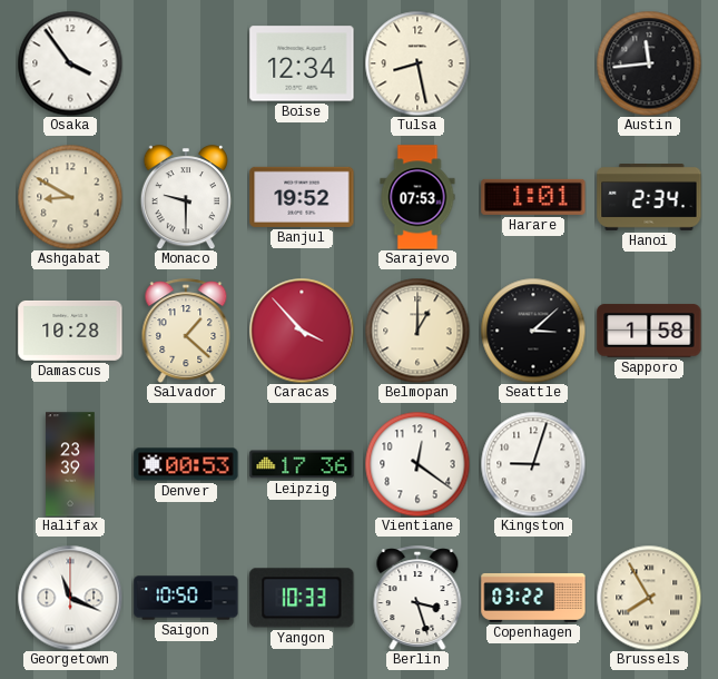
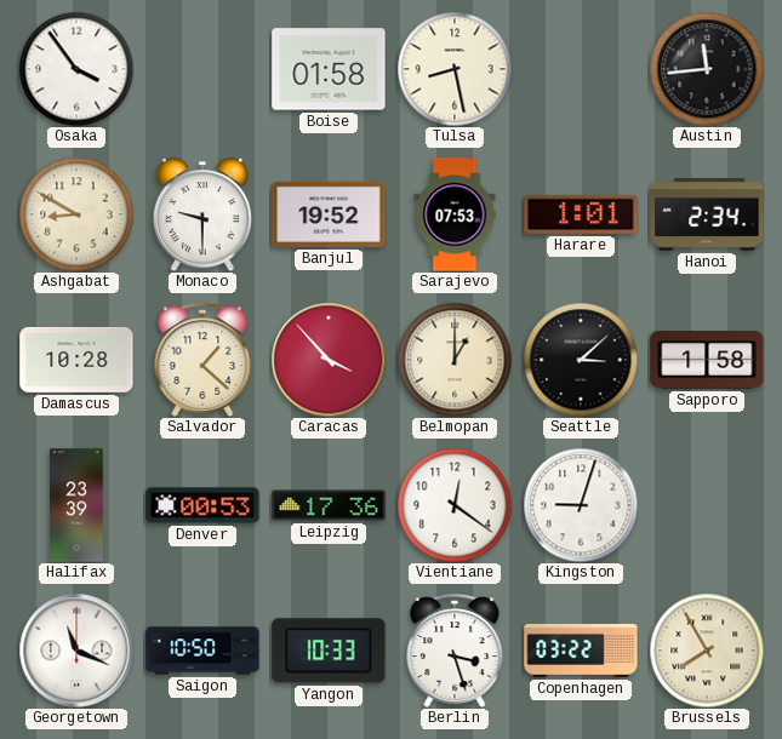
Boise: 12:34 -> 01:58
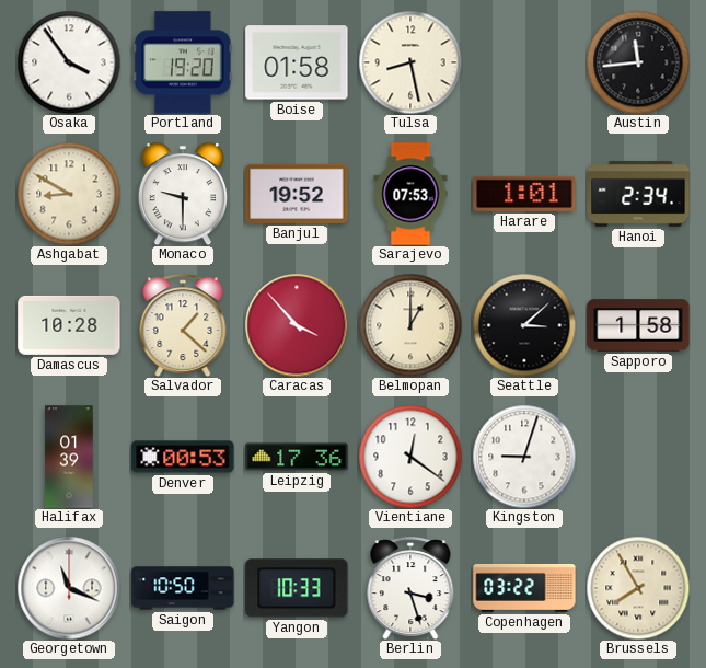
Portland: none -> 19:20
Halifax: 23:39 -> 01:39
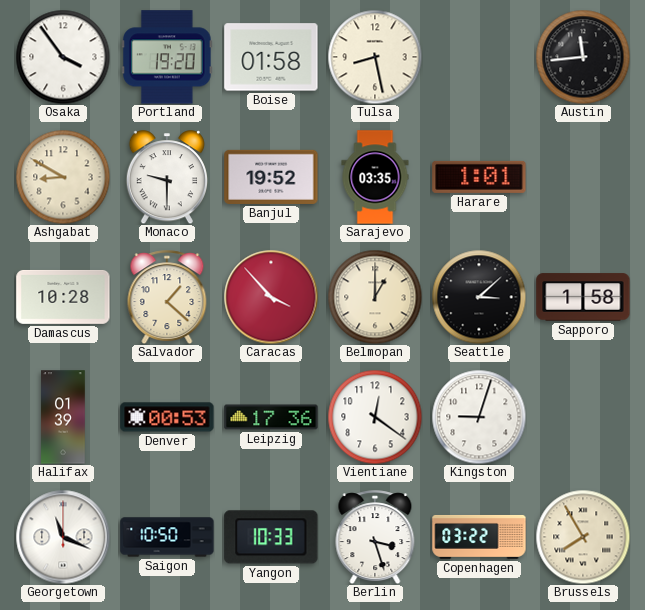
Sarajevo: 07:53 -> 03:35
Hanoi: 2:34 -> none
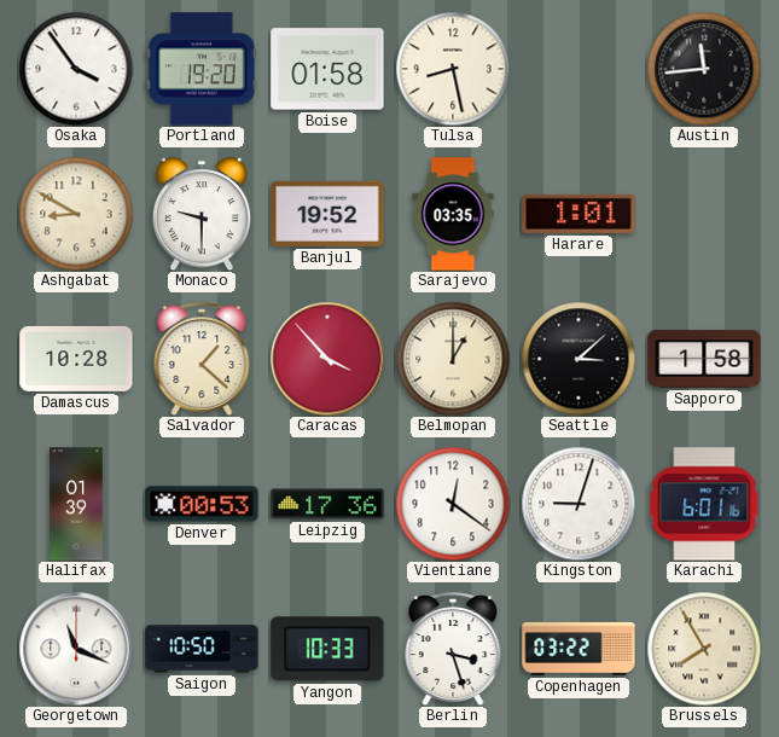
Karachi: none -> 6:01
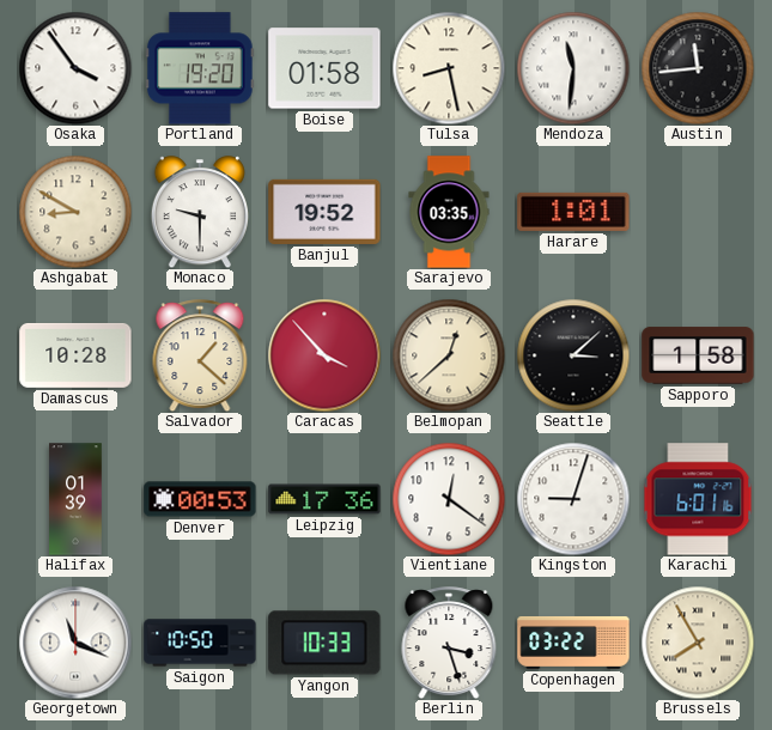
Mendoza: none -> 11:31
Belmopan: 1:00 -> 12:38
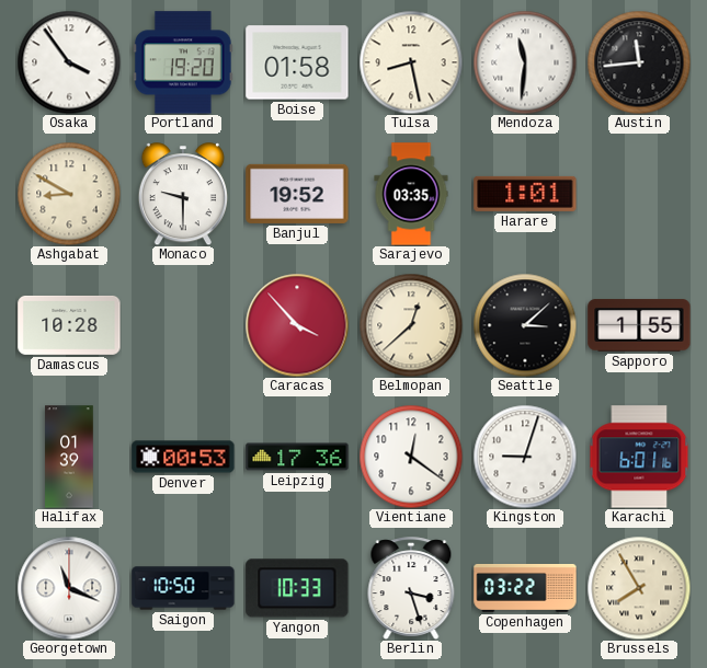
Salvador: 1:22 -> none
Sapporo: 1:58 -> 1:55
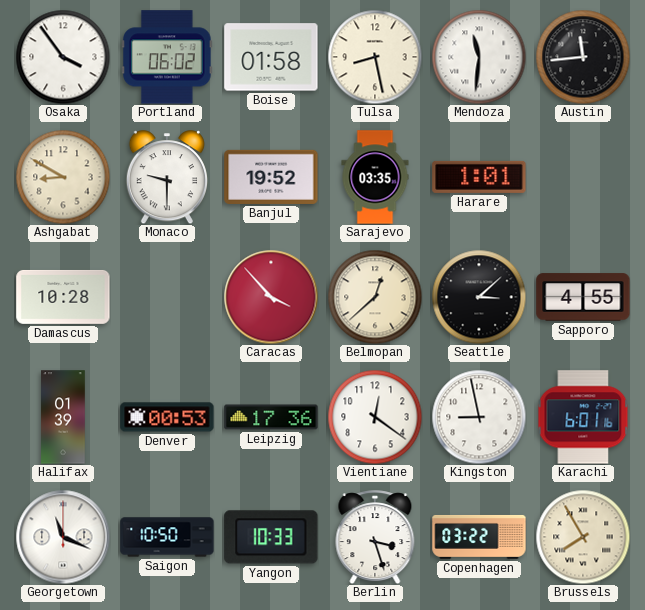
Portland: 19:20 -> 06:02
Sapporo: 1:55 -> 4:55
Kingston: 9:03 -> 8:58
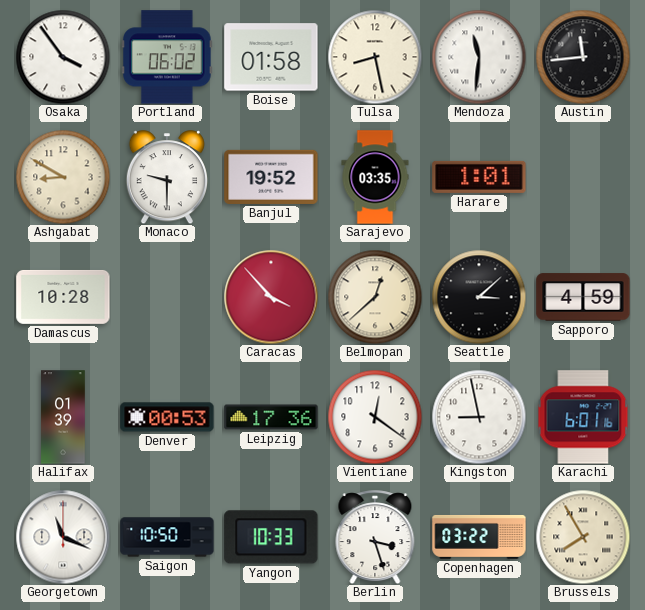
Sapporo: 4:55 -> 4:59
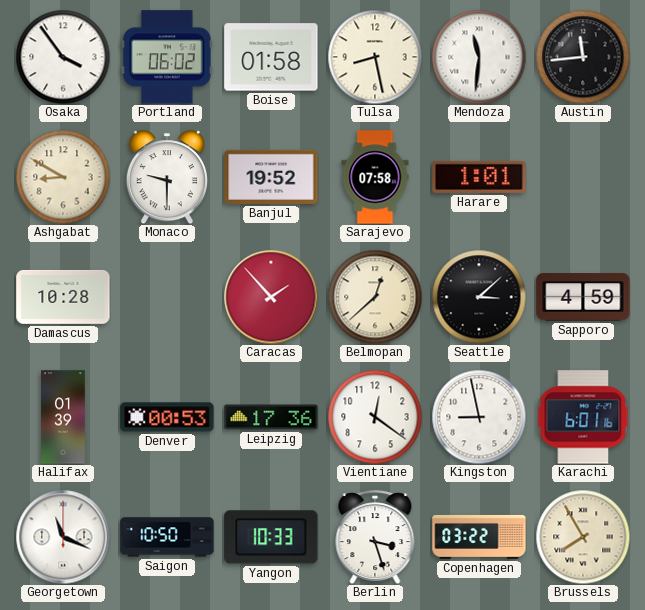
Sarajevo: 03:35 -> 07:58
Caracas: 3:53 -> 1:53
